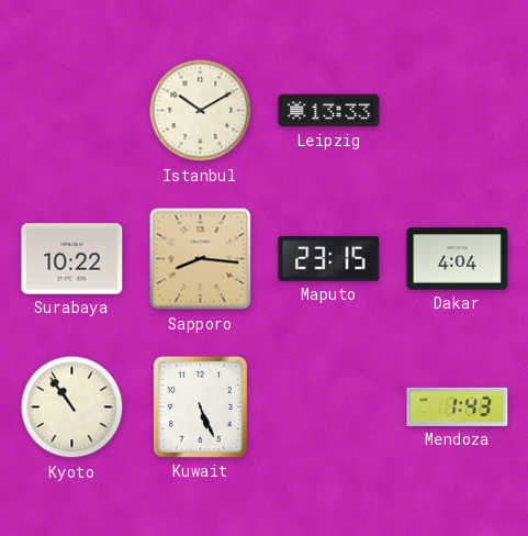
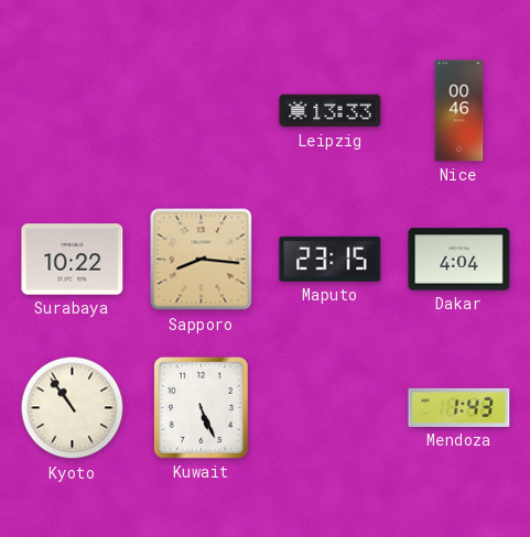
Istanbul: 10:10 -> none
Nice: none -> 00:46
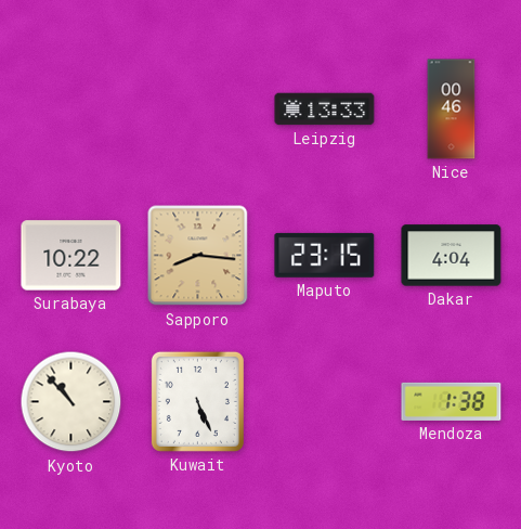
Kyoto: 10:54 -> 10:53
Mendoza: 1:43 -> 1:38
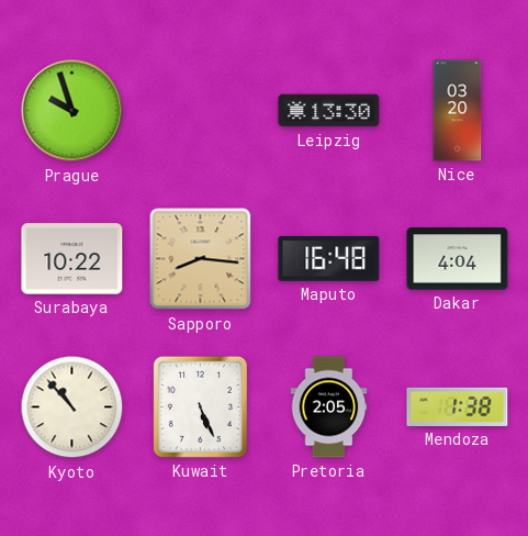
Prague: none -> 9:57
Leipzig: 13:33 -> 13:30
Nice: 00:46 -> 03:20
Maputo: 23:15 -> 16:48
Pretoria: none -> 2:05
